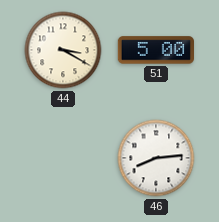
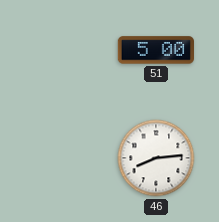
44: 3:20 -> none
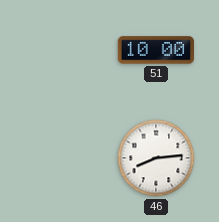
51: 5:00 -> 10:00
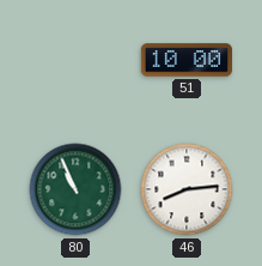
80: none -> 10:56
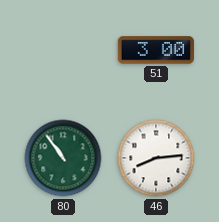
51: 10:00 -> 3:00
80: 10:56 -> 10:54
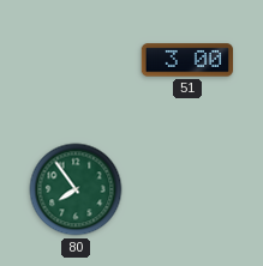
80: 10:54 -> 7:54
46: 8:14 -> none
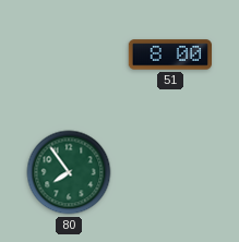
51: 3:00 -> 8:00
